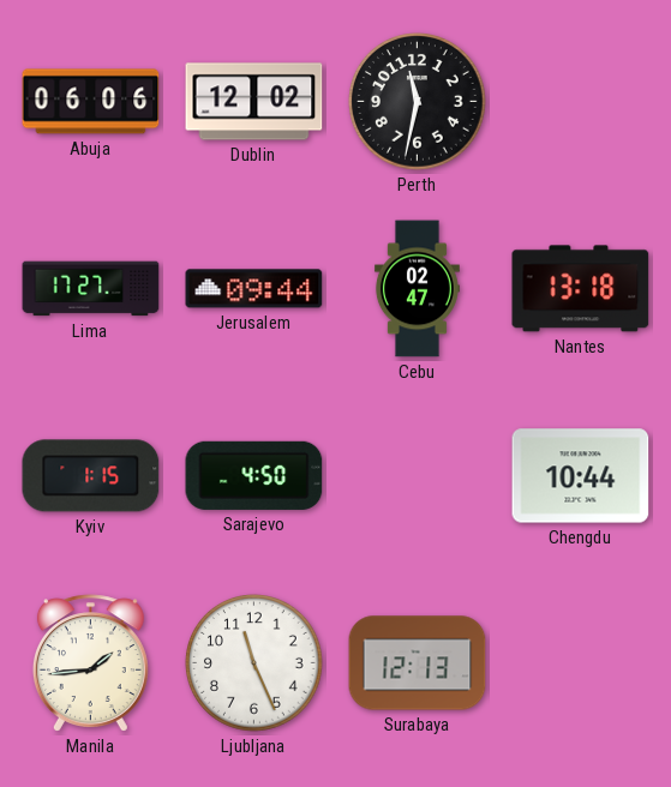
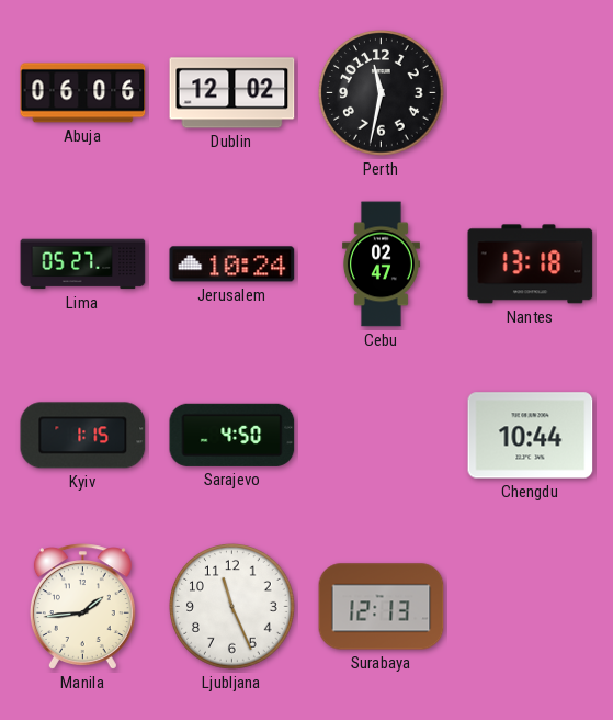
Lima: 17:27 -> 05:27
Jerusalem: 09:44 -> 10:24
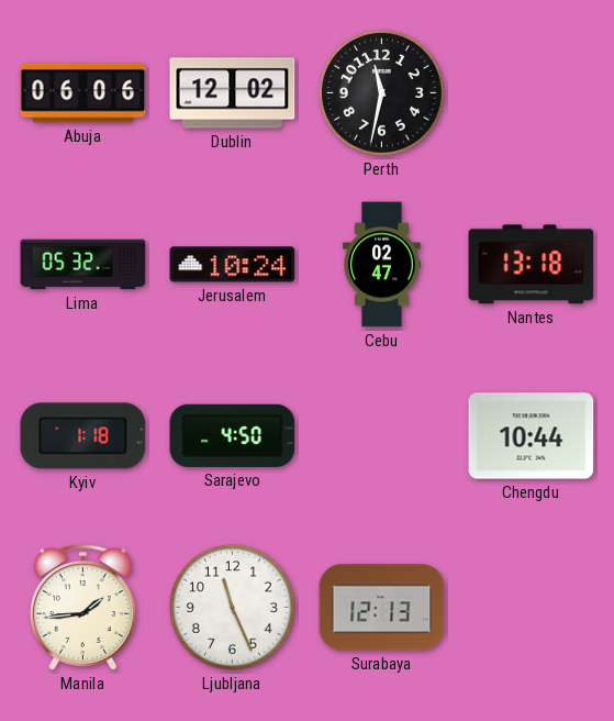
Lima: 05:27 -> 05:32
Kyiv: 1:15 -> 1:18
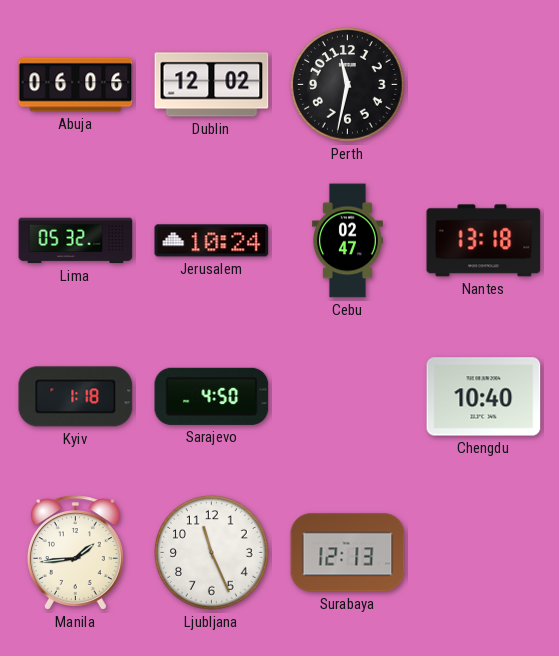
Chengdu: 10:44 -> 10:40
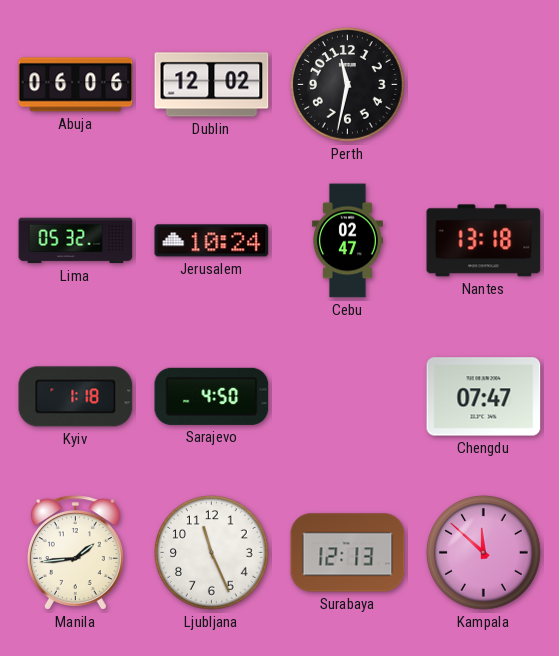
Chengdu: 10:40 -> 07:47
Kampala: none -> 11:52
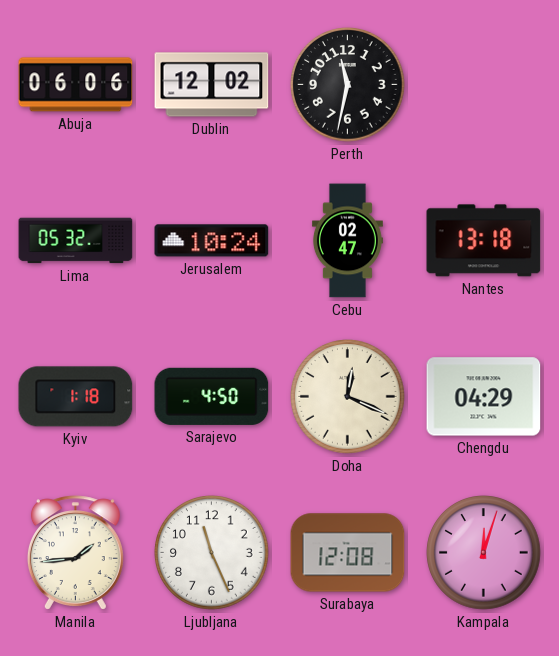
Doha: none -> 12:19
Chengdu: 07:47 -> 04:29
Surabaya: 12:13 -> 12:08
Kampala: 11:52 -> 12:03
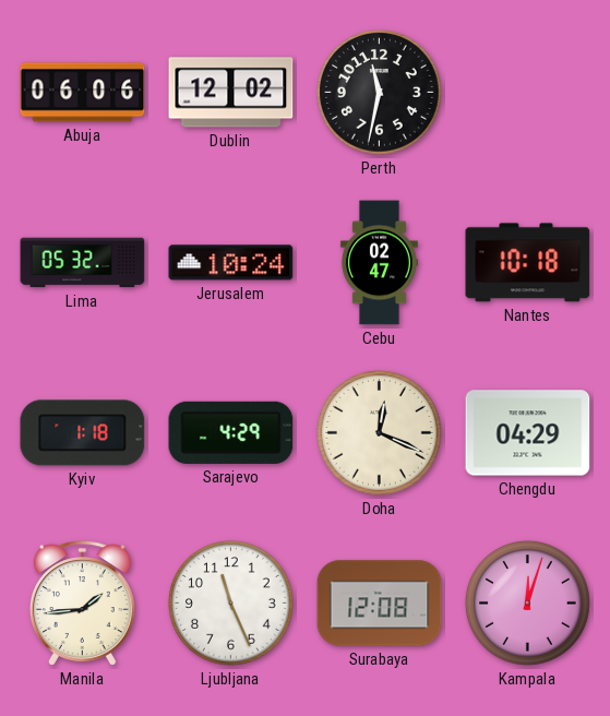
Nantes: 13:18 -> 10:18
Sarajevo: 4:50 -> 4:29
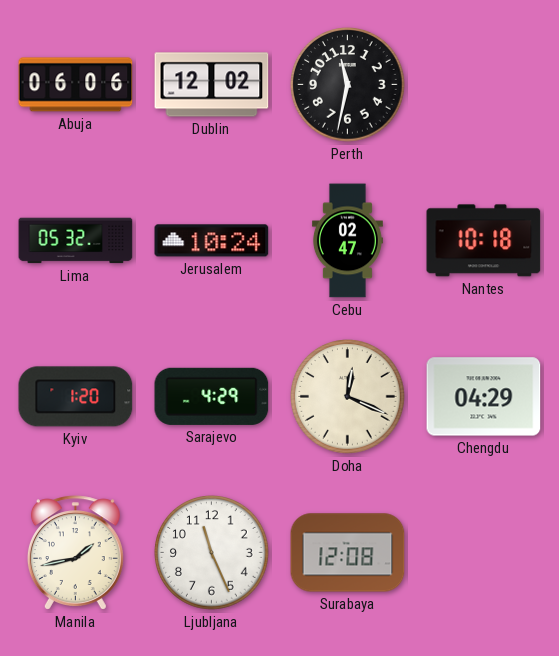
Kyiv: 1:18 -> 1:20
Manila: 1:44 -> 1:43
Kampala: 12:03 -> none
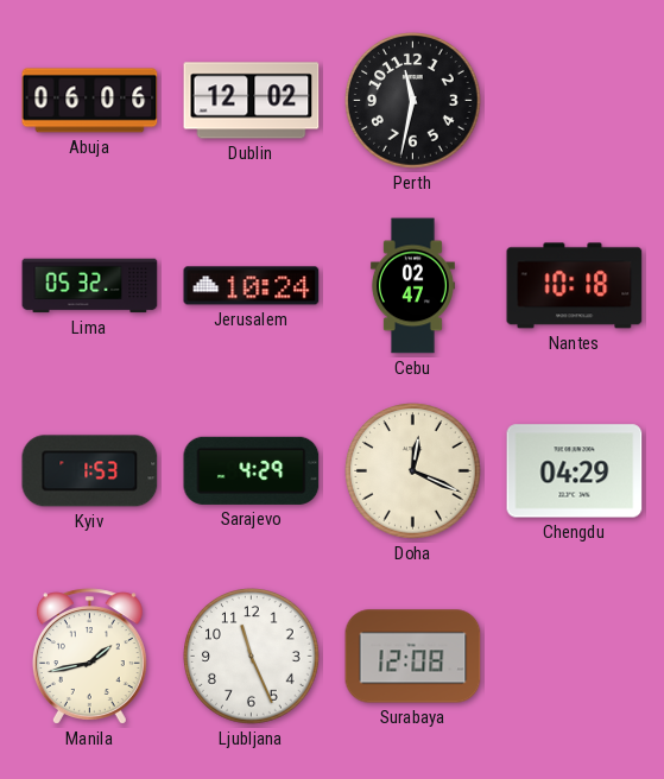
Kyiv: 1:20 -> 1:53
